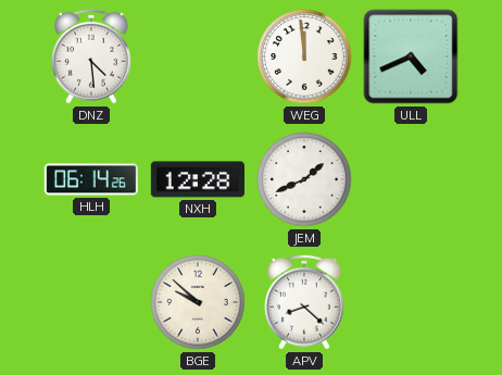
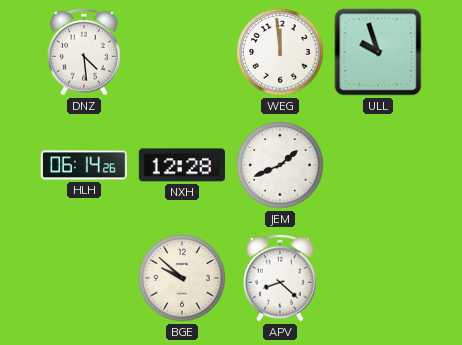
ULL: 4:41 -> 9:57
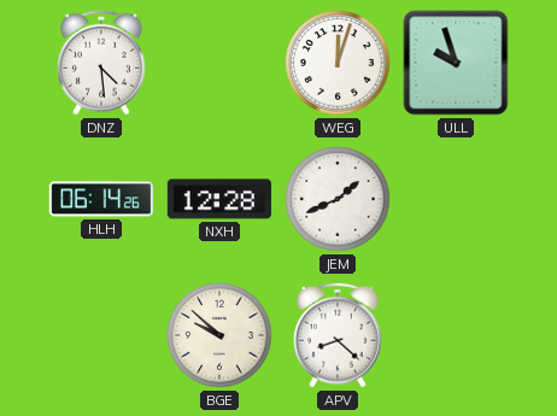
WEG: 11:59 -> 12:03
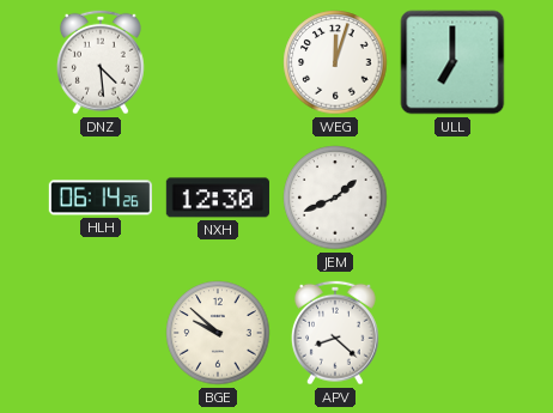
ULL: 9:57 -> 7:00
NXH: 12:28 -> 12:30
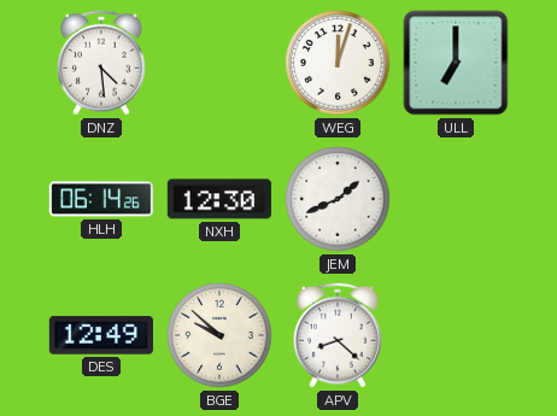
DES: none -> 12:49
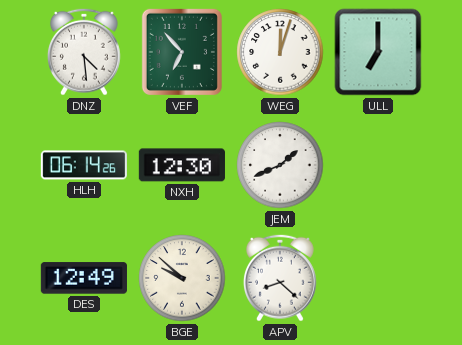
VEF: none -> 6:53
